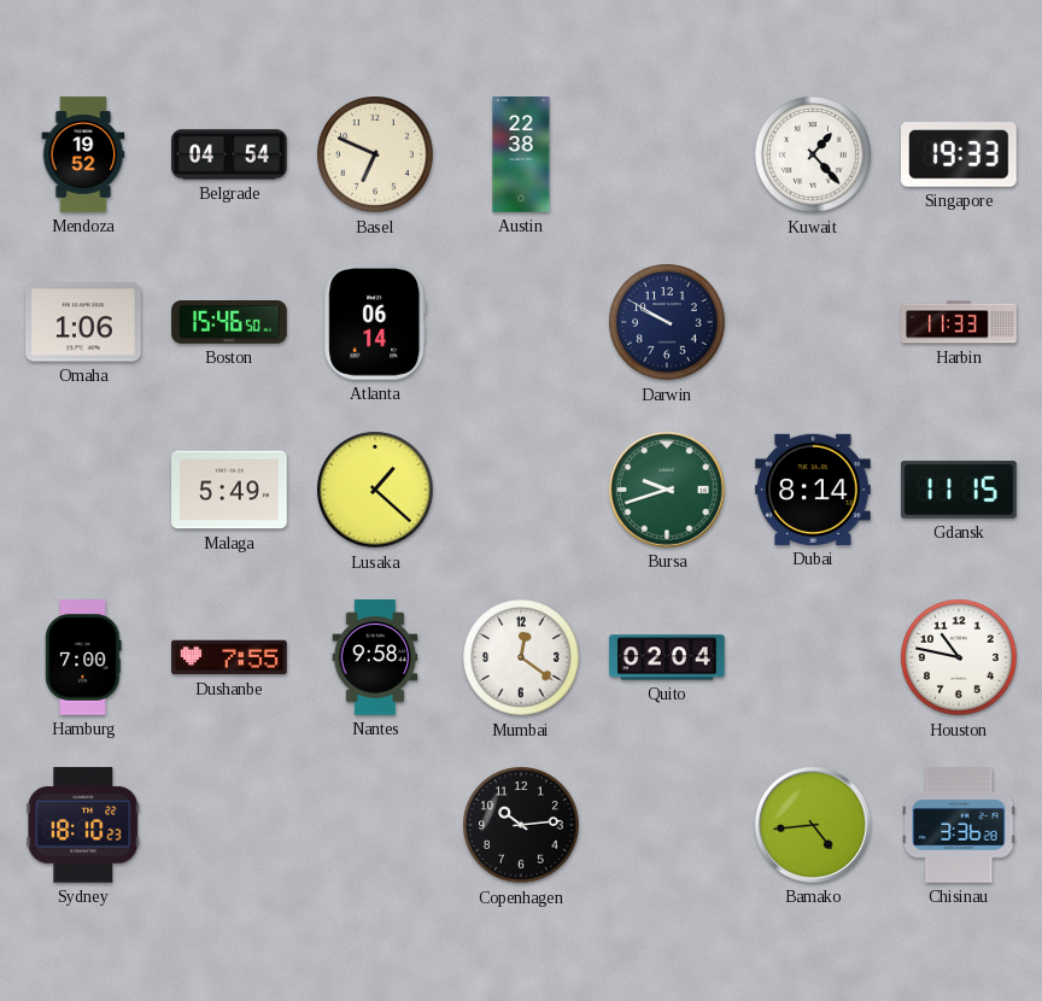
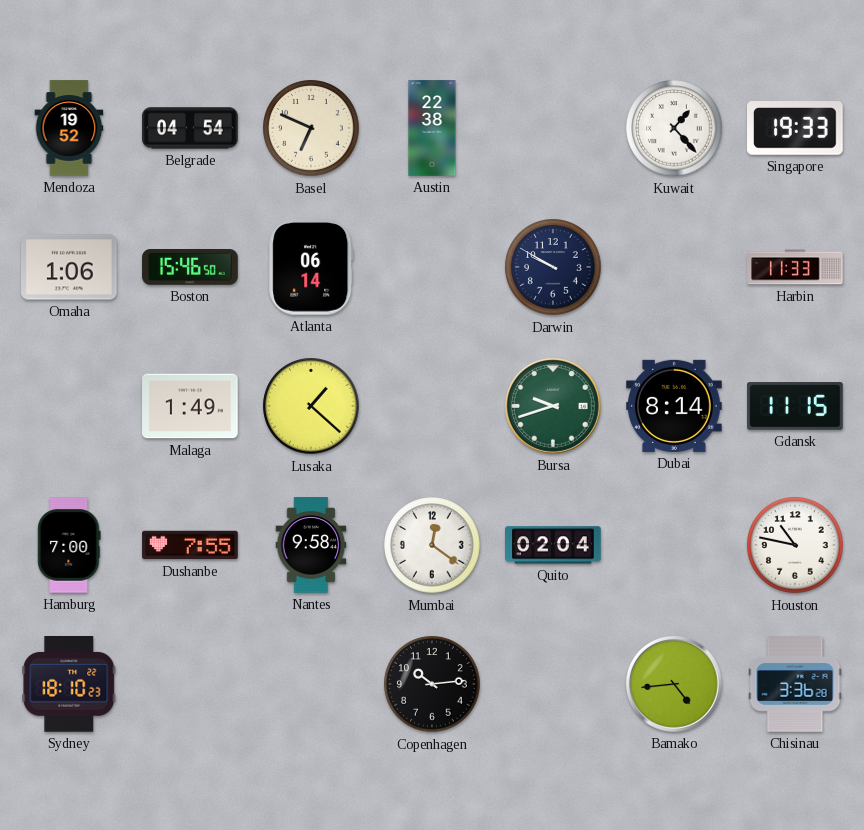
Malaga: 5:49 -> 1:49
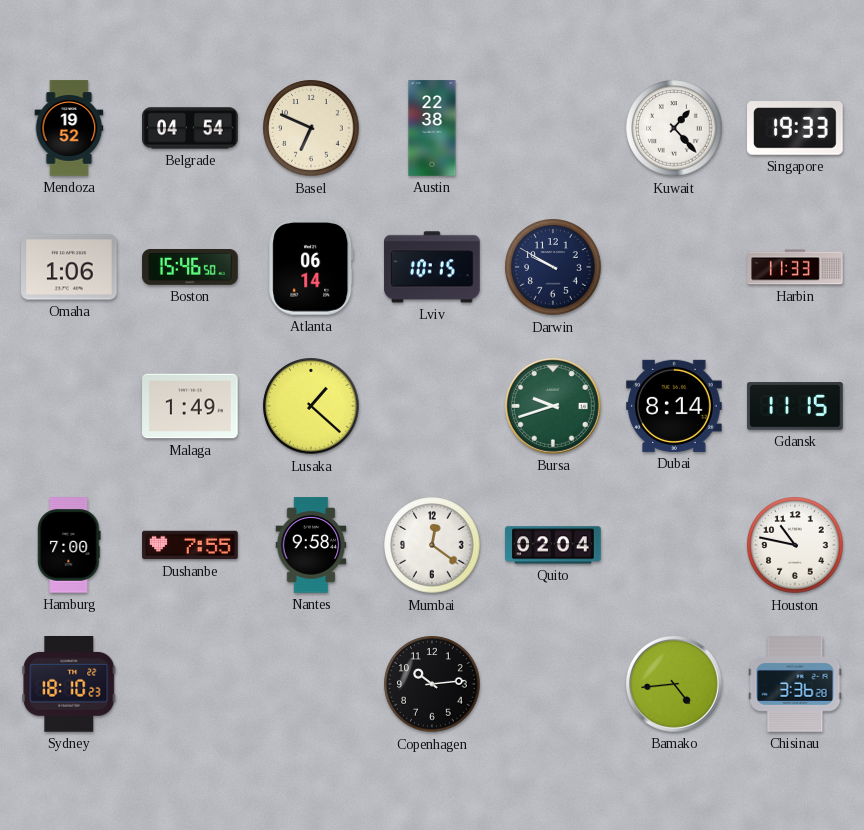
Lviv: none -> 10:15
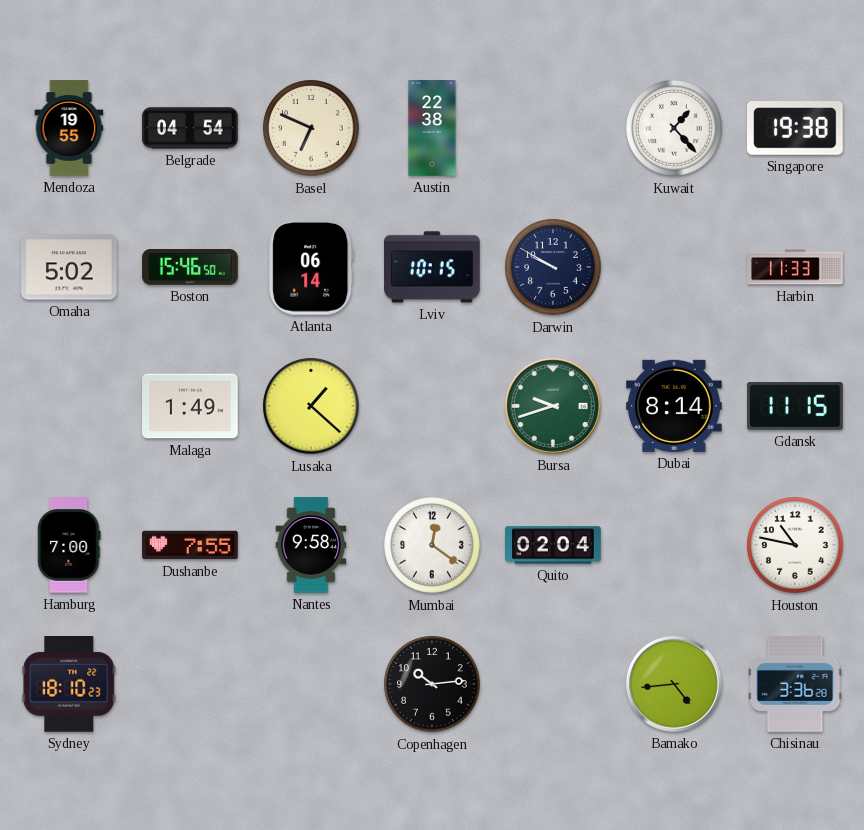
Mendoza: 19:52 -> 19:55
Singapore: 19:33 -> 19:38
Omaha: 1:06 -> 5:02
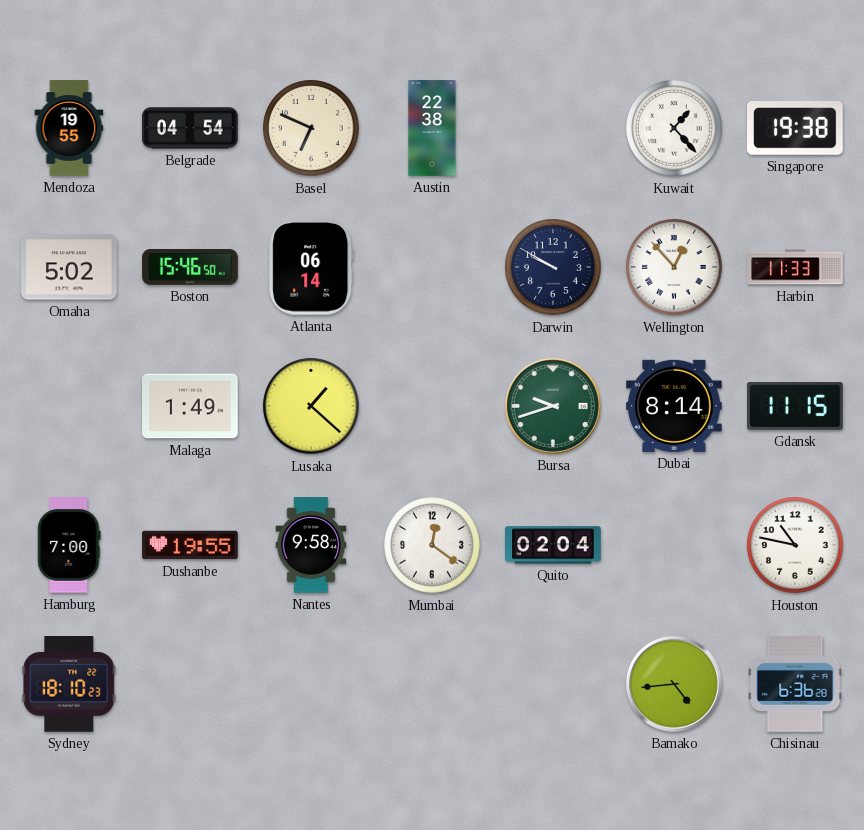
Lviv: 10:15 -> none
Wellington: none -> 12:53
Dushanbe: 7:55 -> 19:55
Copenhagen: 10:14 -> none
Chisinau: 3:36 -> 6:36
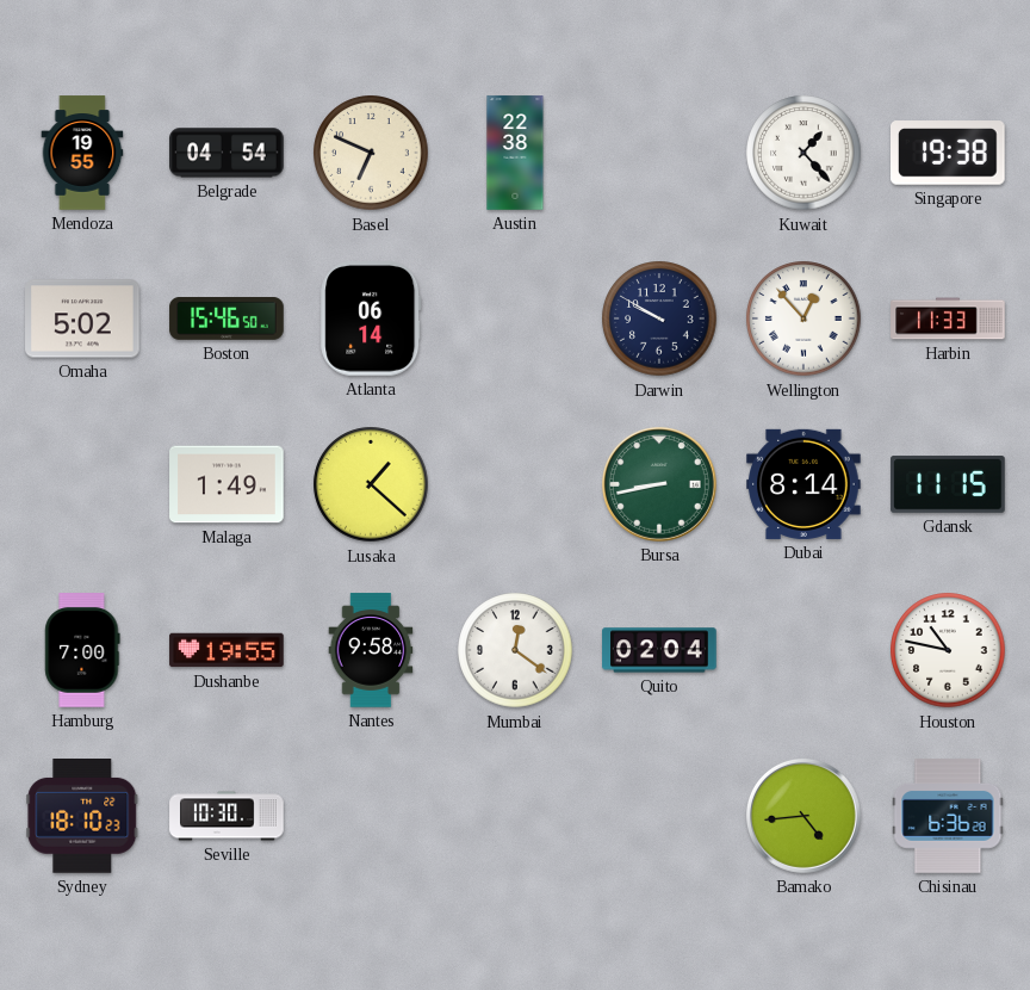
Bursa: 9:42 -> 8:43
Seville: none -> 10:30
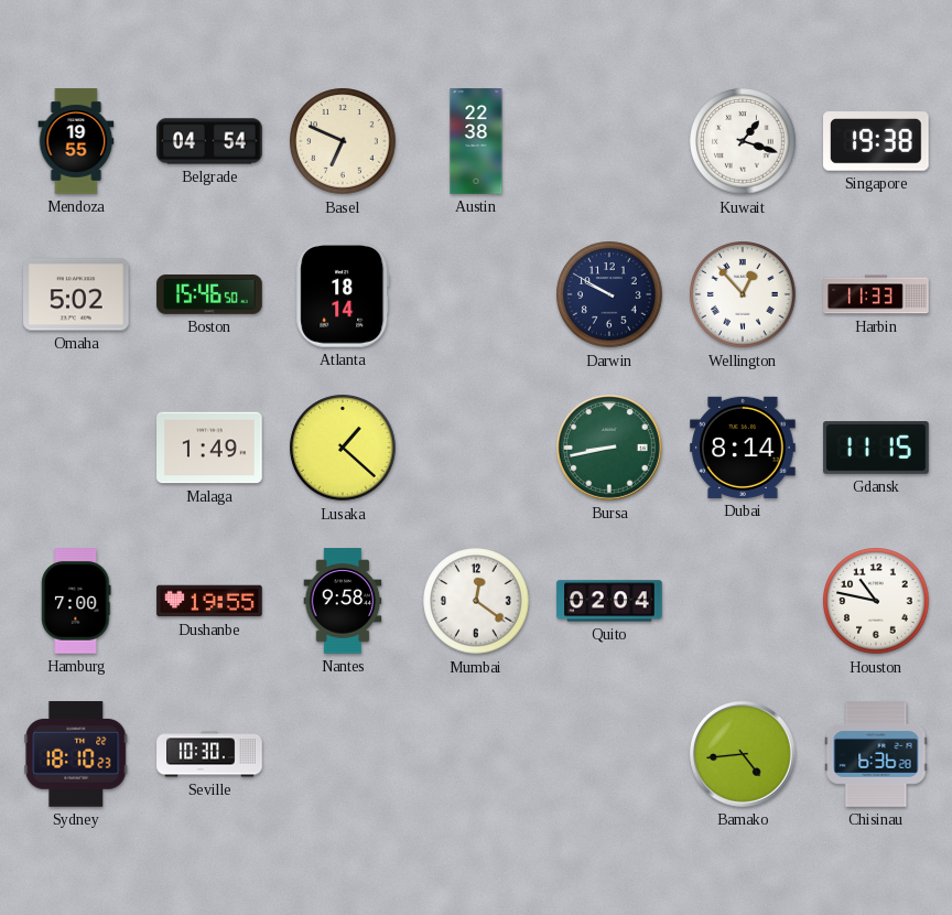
Kuwait: 1:23 -> 1:18
Atlanta: 06:14 -> 18:14
